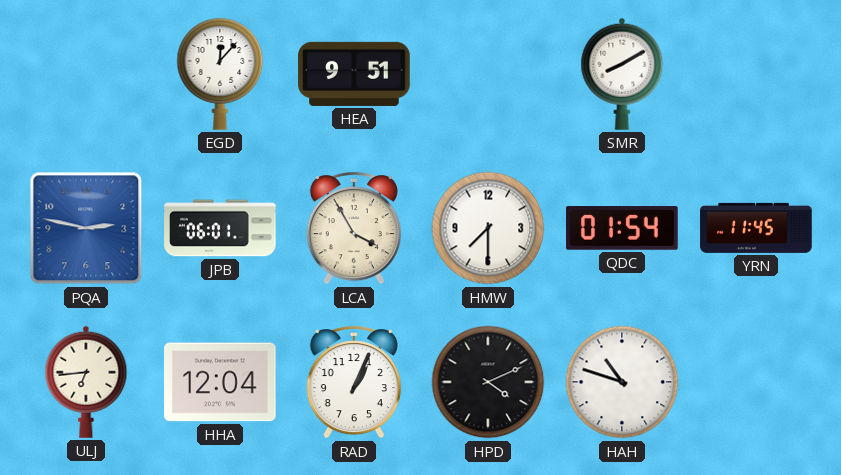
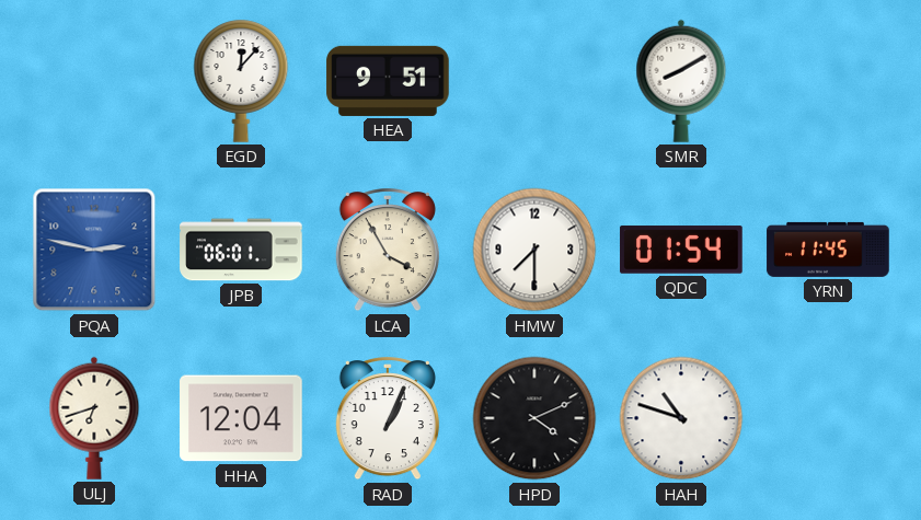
ULJ: 6:44 -> 6:42
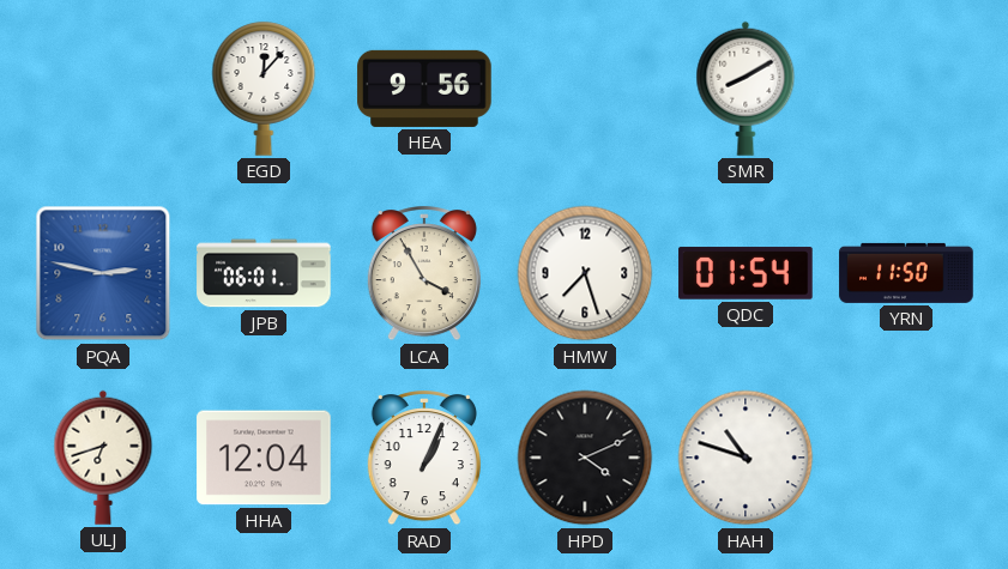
HEA: 9:51 -> 9:56
HMW: 7:30 -> 7:27
YRN: 11:45 -> 11:50
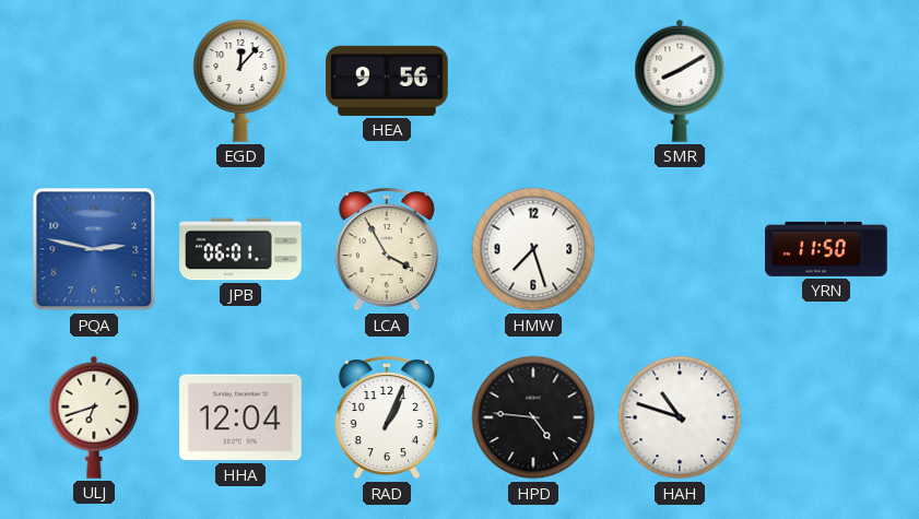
QDC: 01:54 -> none
HPD: 4:11 -> 4:46
